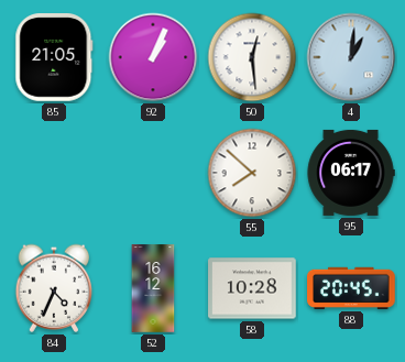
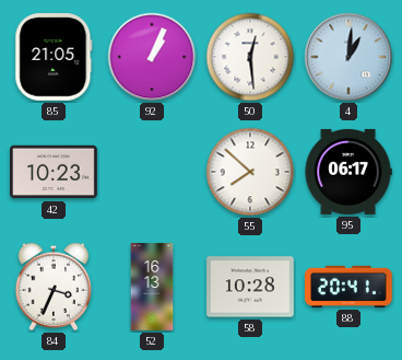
42: none -> 10:23
84: 4:34 -> 3:34
52: 16:12 -> 16:13
88: 20:45 -> 20:41
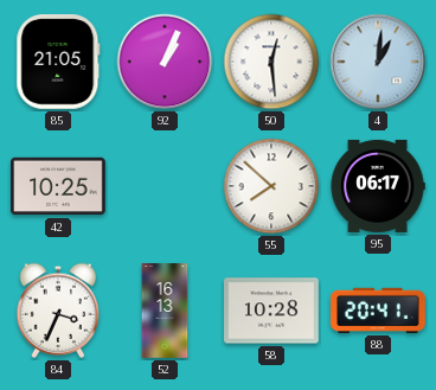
42: 10:23 -> 10:25
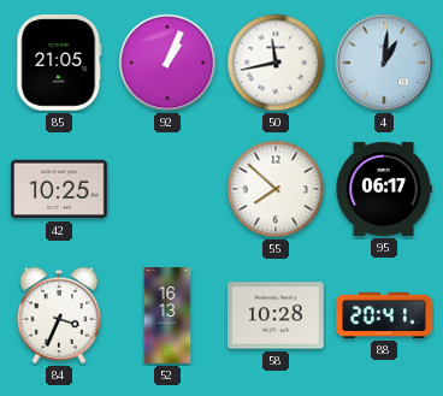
50: 12:29 -> 11:43
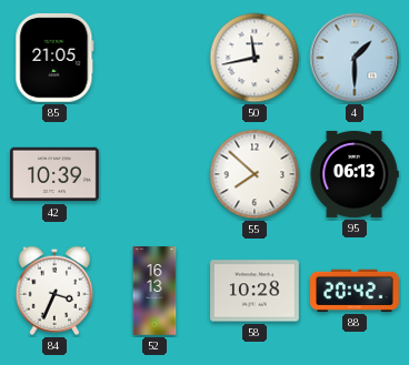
92: 1:04 -> none
4: 1:01 -> 1:30
42: 10:25 -> 10:39
95: 06:17 -> 06:13
88: 20:41 -> 20:42
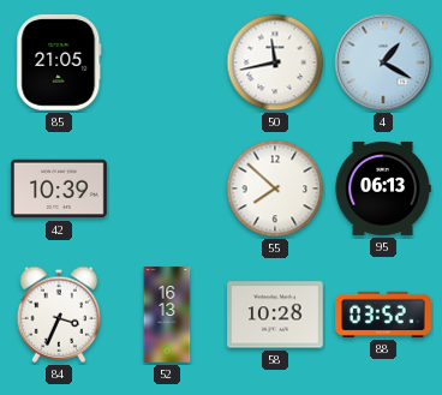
4: 1:30 -> 1:20
88: 20:42 -> 03:52
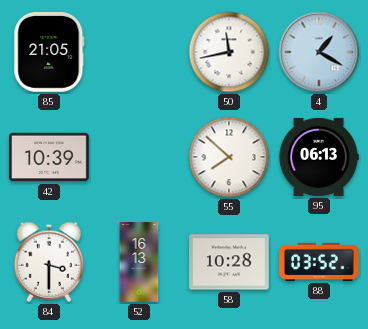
84: 3:34 -> 3:30
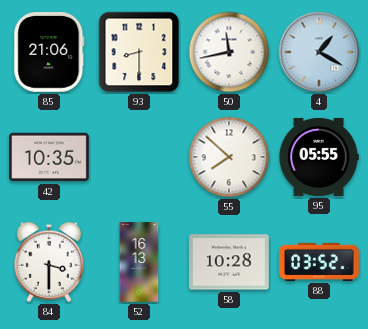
85: 21:05 -> 21:06
93: none -> 8:30
42: 10:39 -> 10:35
95: 06:13 -> 05:55
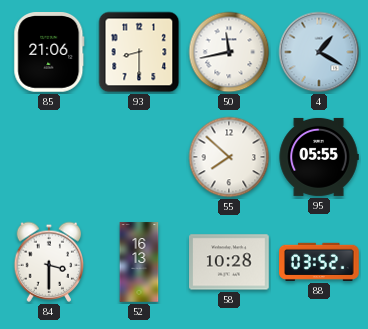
42: 10:35 -> none
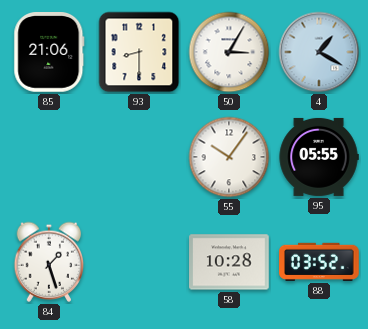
50: 11:43 -> 3:05
55: 7:52 -> 10:06
84: 3:30 -> 1:27
52: 16:13 -> none
